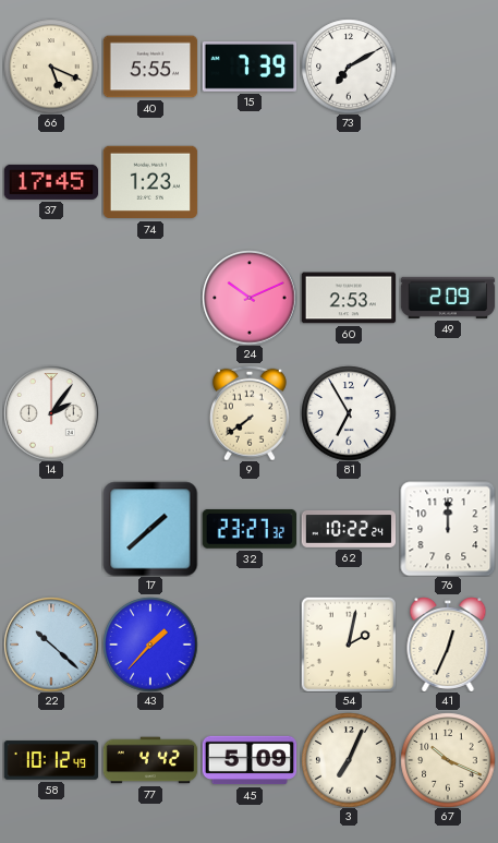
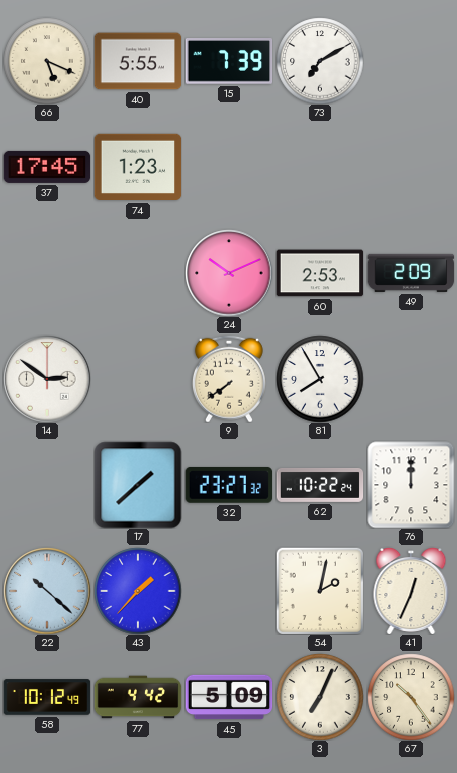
14: 2:06 -> 2:51
81: 6:55 -> 7:55
67: 10:19 -> 10:24
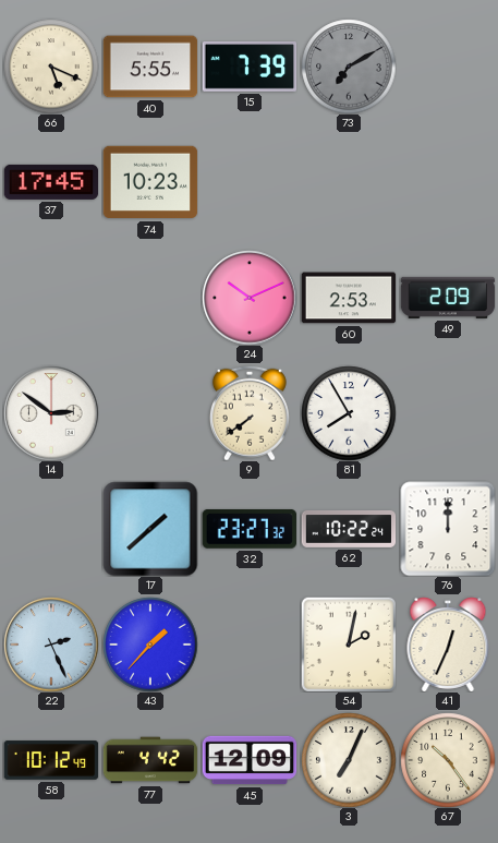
73 dial: white -> grey
74: 1:23 -> 10:23
22: 10:22 -> 2:26
45: 5:09 -> 12:09
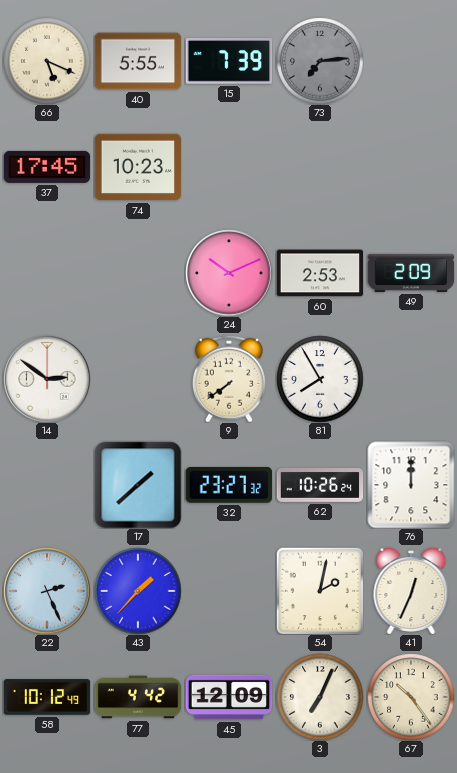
73: 7:10 -> 7:14
62: 10:22 -> 10:26
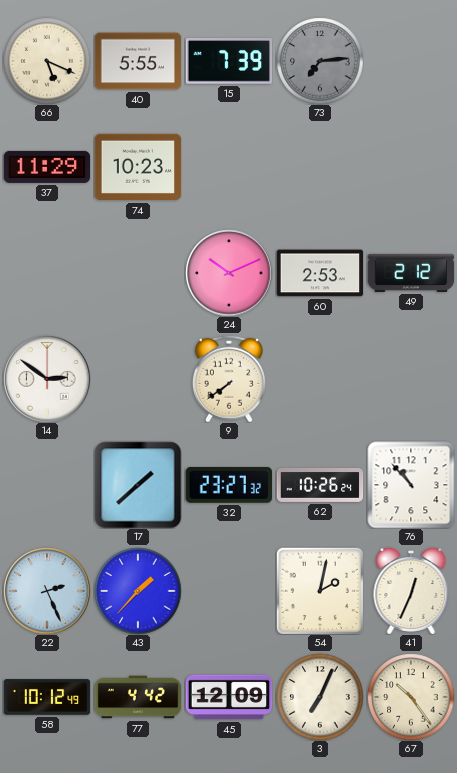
37: 17:45 -> 11:29
49: 2:09 -> 2:12
81: 7:55 -> none
76: 12:00 -> 10:53
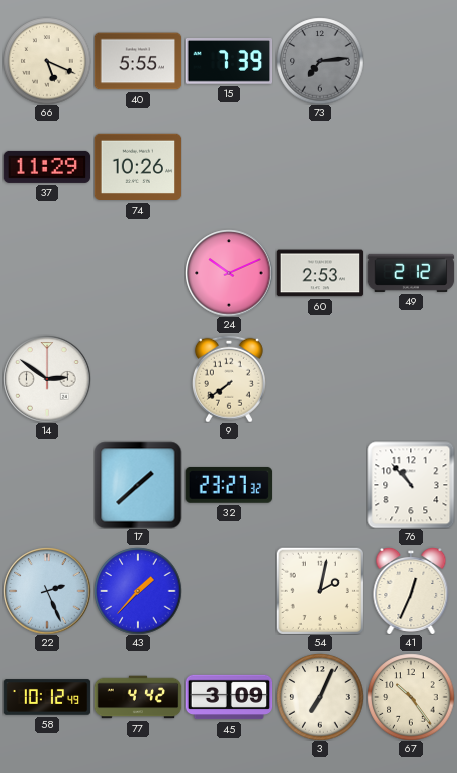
74: 10:23 -> 10:26
62: 10:26 -> none
45: 12:09 -> 3:09
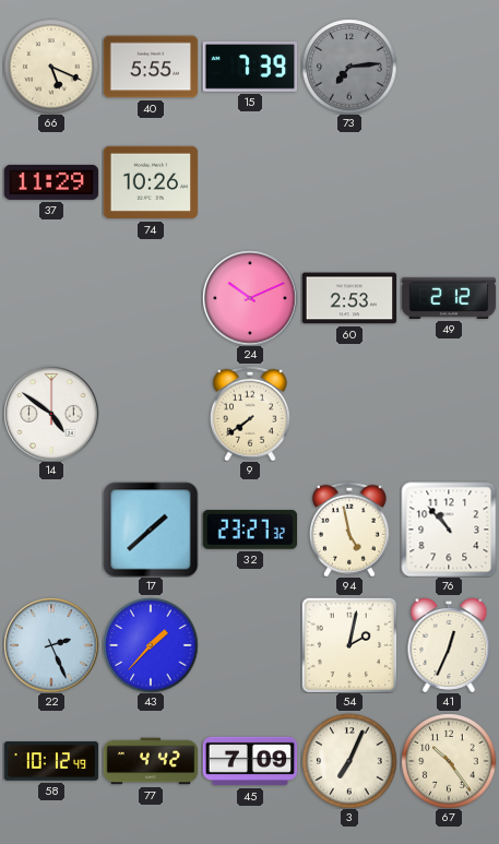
14: 2:51 -> 4:51
94: none -> 4:58
45: 3:09 -> 7:09
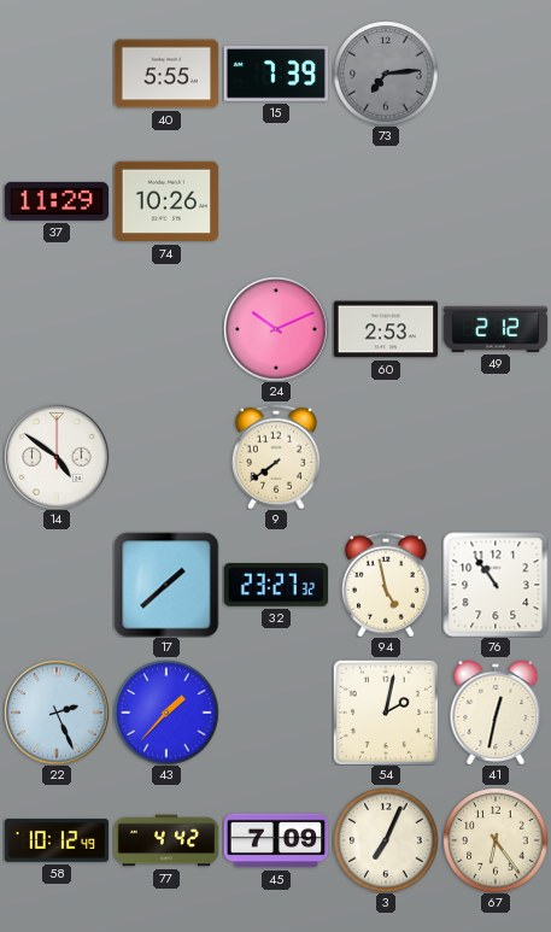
66: 5:19 -> none
76: 10:53 -> 10:54
41: 12:34 -> 12:32
67: 10:24 -> 6:24
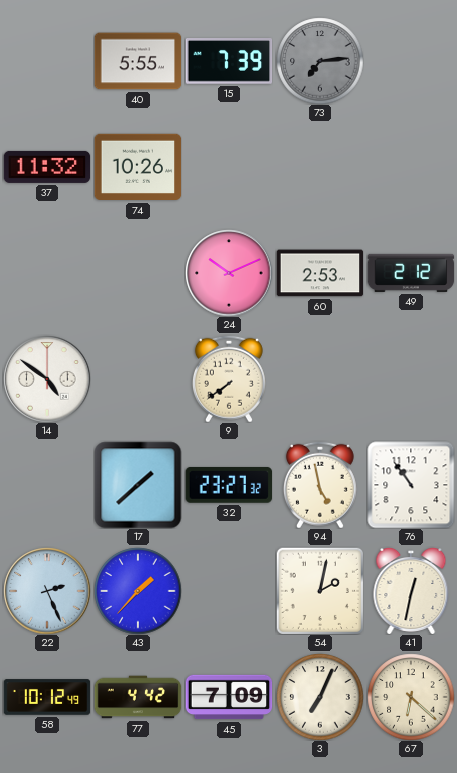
37: 11:29 -> 11:32
67: 6:24 -> 6:22
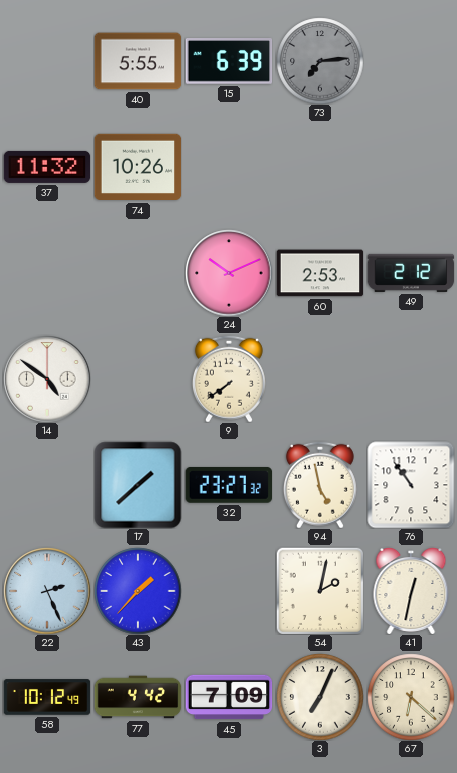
15: 7:39 -> 6:39
